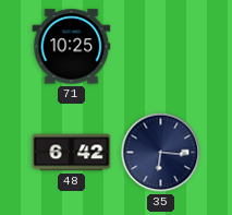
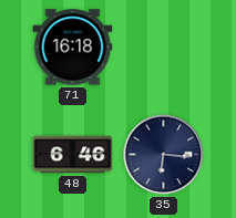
71: 10:25 -> 16:18
48: 6:42 -> 6:46
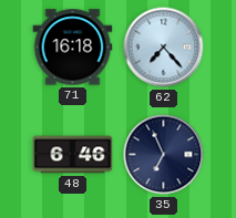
62: none -> 7:23
35: 6:16 -> 6:56
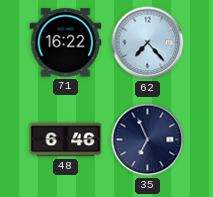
71: 16:18 -> 16:22
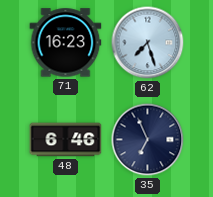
71: 16:22 -> 16:23
62: 7:23 -> 7:27
